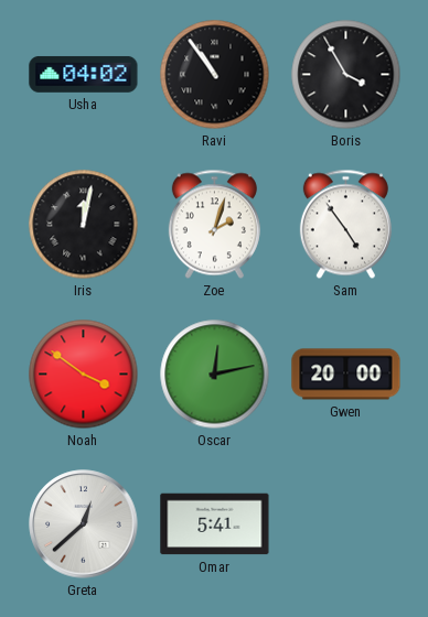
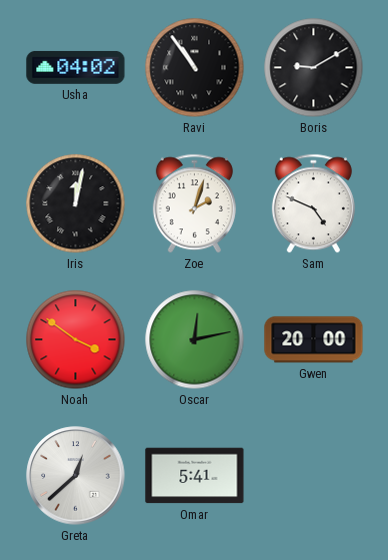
Boris: 3:55 -> 9:10
Sam: 4:54 -> 4:49
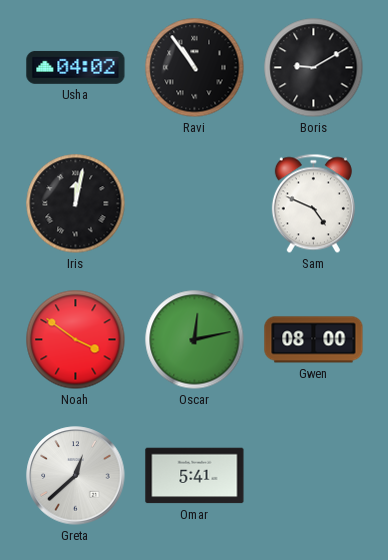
Zoe: 2:03 -> none
Gwen: 20:00 -> 08:00
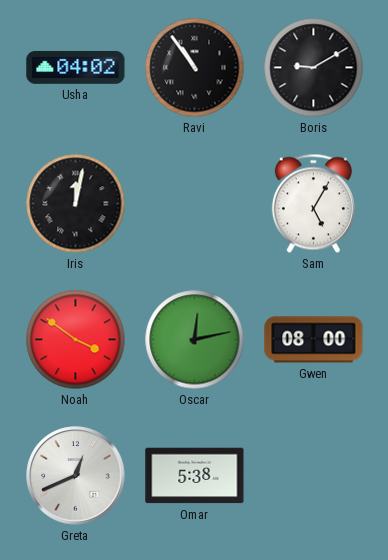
Sam: 4:49 -> 5:05
Greta: 12:38 -> 12:41
Omar: 5:41 -> 5:38
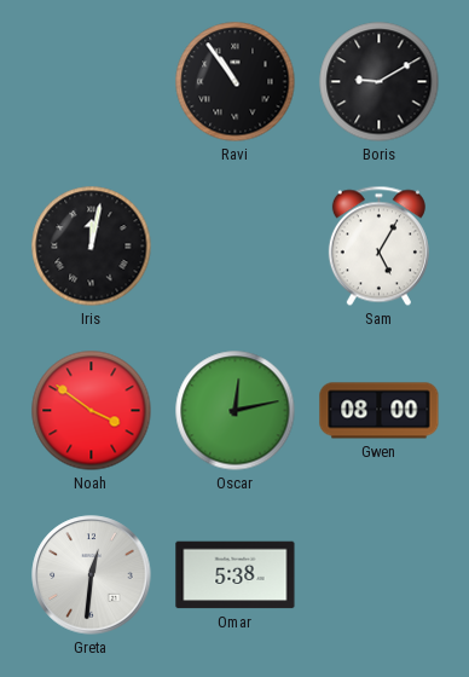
Usha: 04:02 -> none
Greta: 12:41 -> 12:31
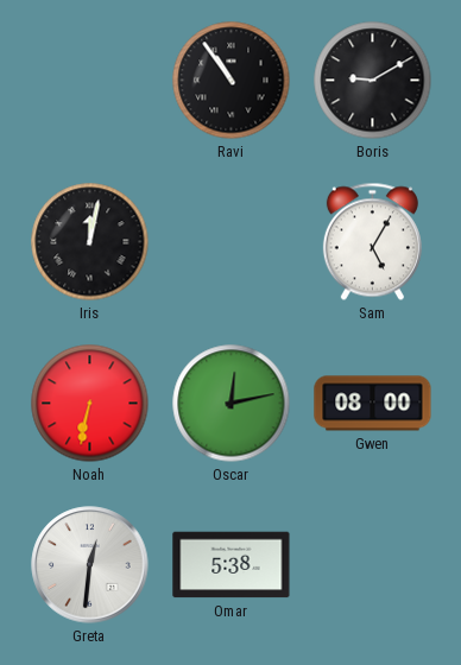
Noah: 3:51 -> 6:32
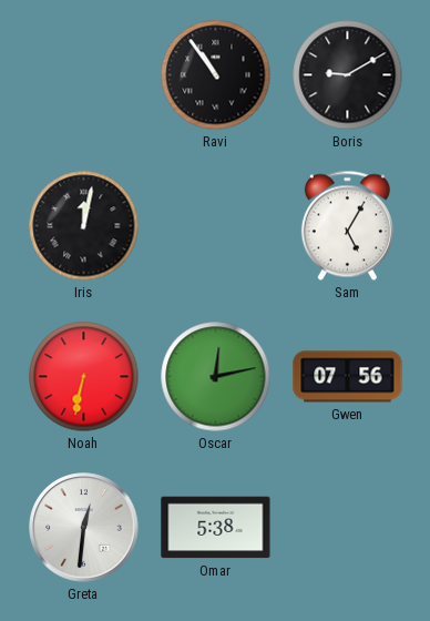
Gwen: 08:00 -> 07:56
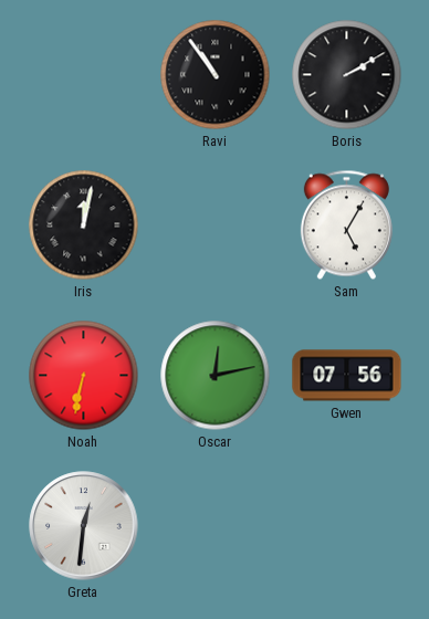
Boris: 9:10 -> 2:10
Omar: 5:38 -> none
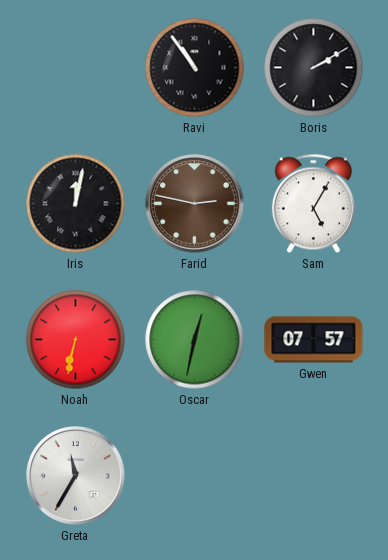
Farid: none -> 2:47
Oscar: 12:13 -> 12:32
Gwen: 07:56 -> 07:57
Greta: 12:31 -> 11:35
